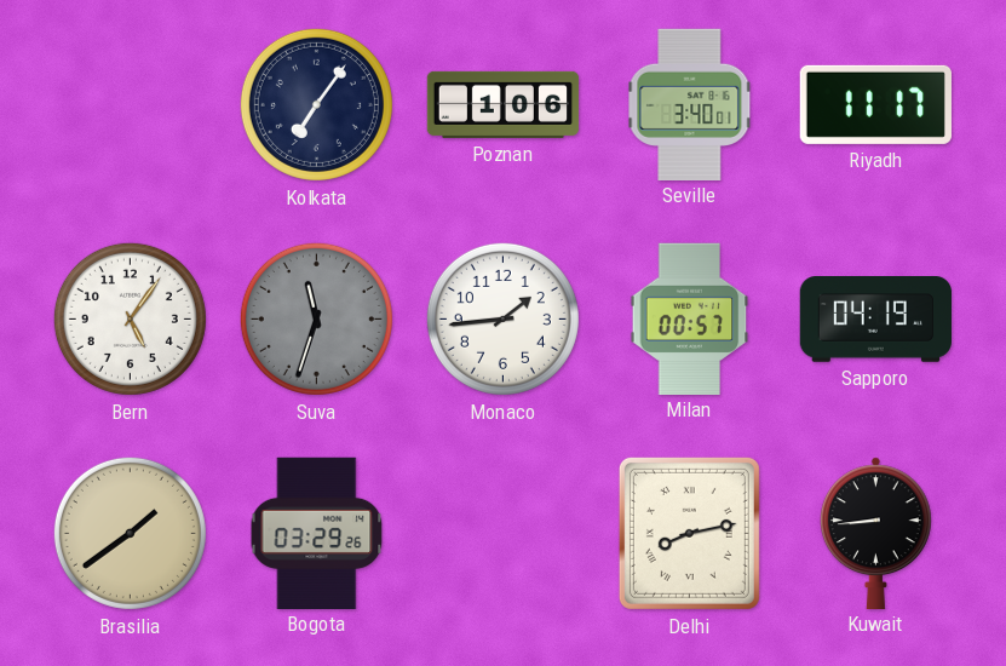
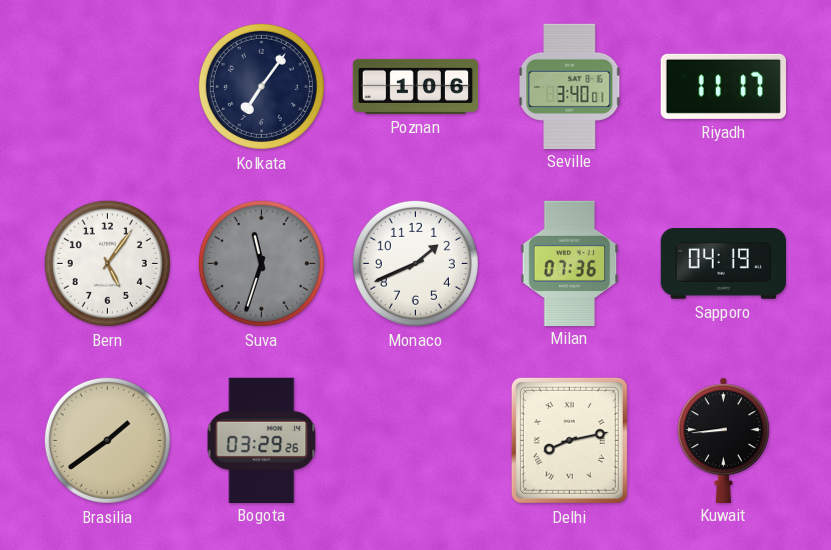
Monaco: 1:44 -> 1:41
Milan: 00:57 -> 07:36
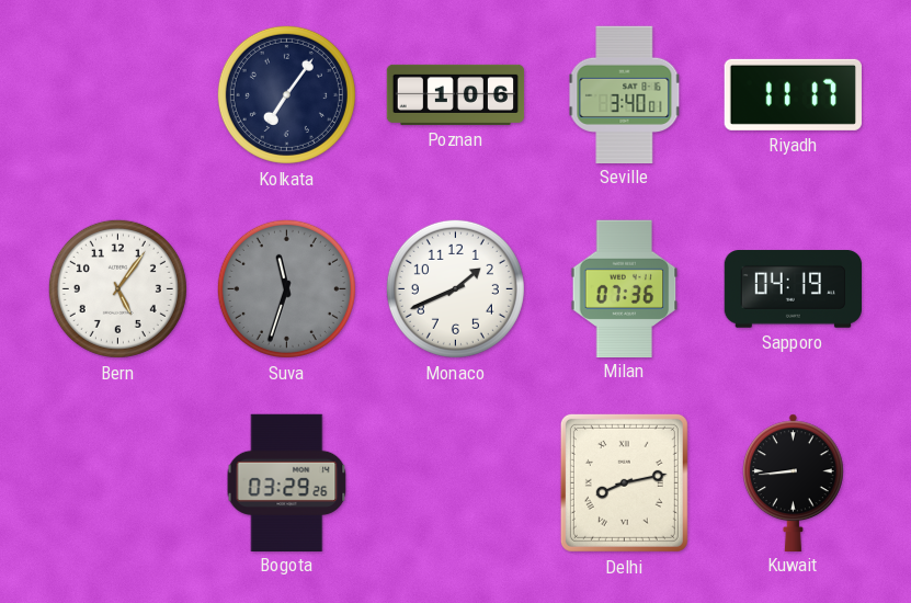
Brasilia: 1:39 -> none
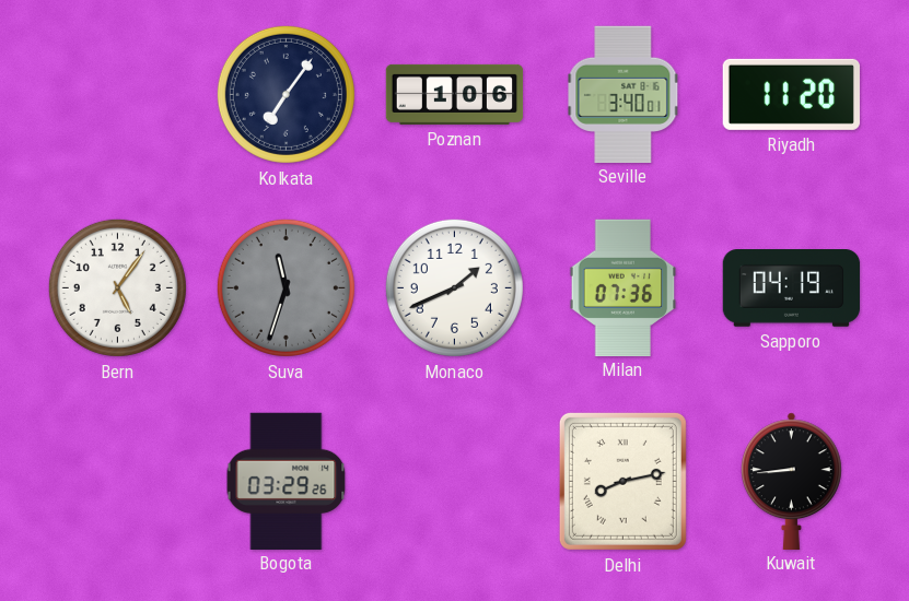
Riyadh: 11:17 -> 11:20
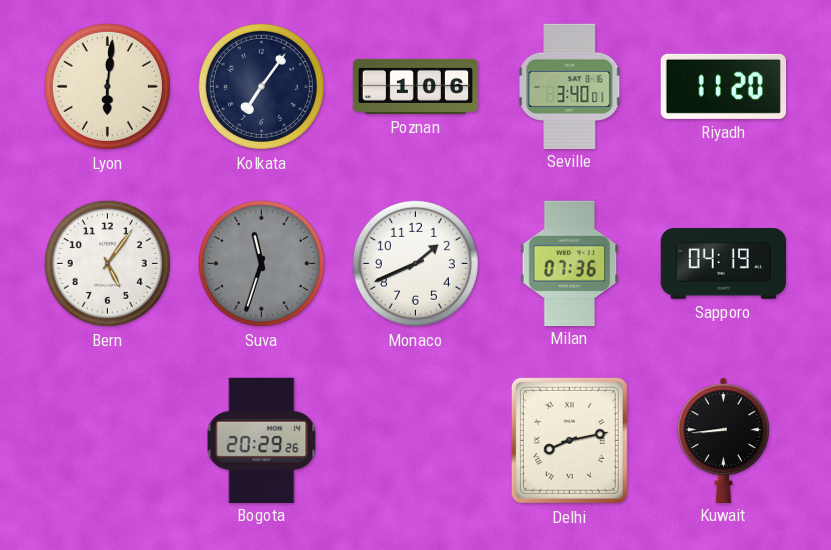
Lyon: none -> 6:01
Bogota: 03:29 -> 20:29
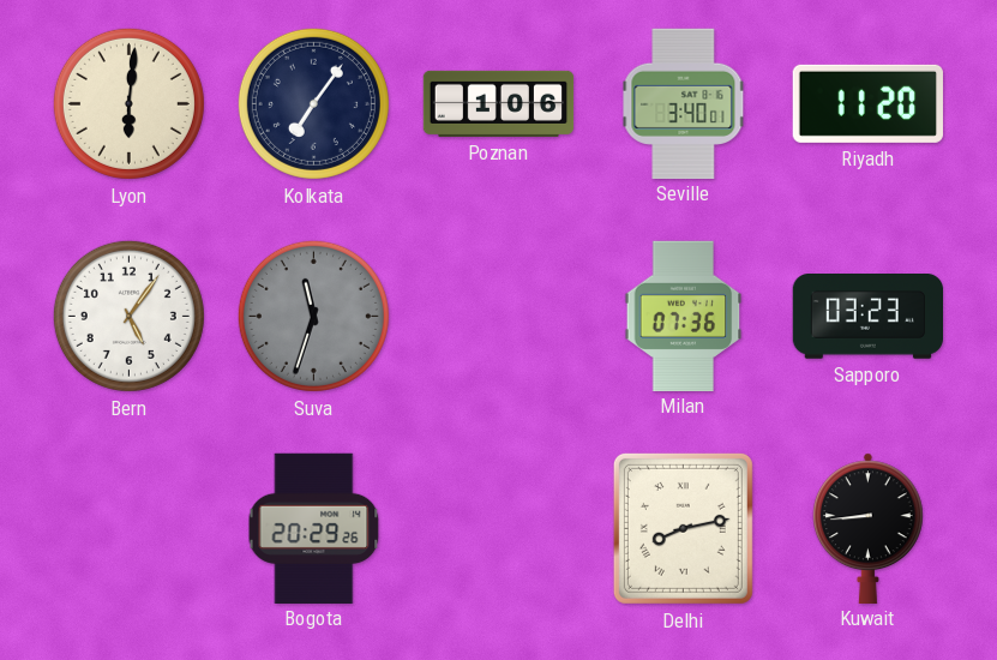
Monaco: 1:41 -> none
Sapporo: 04:19 -> 03:23
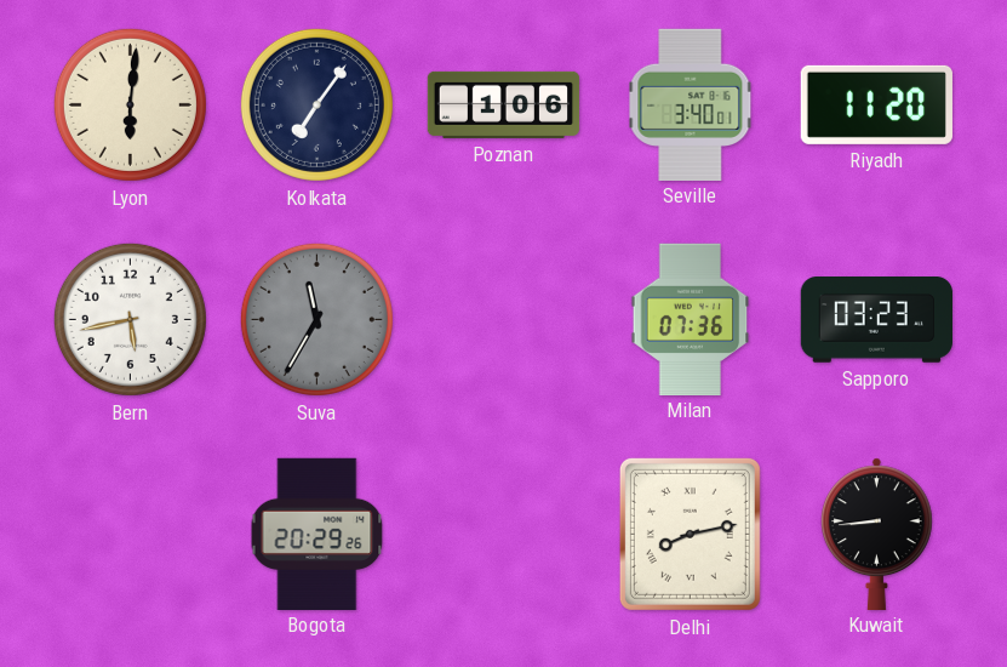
Bern: 5:06 -> 5:43
Suva: 11:33 -> 11:35
